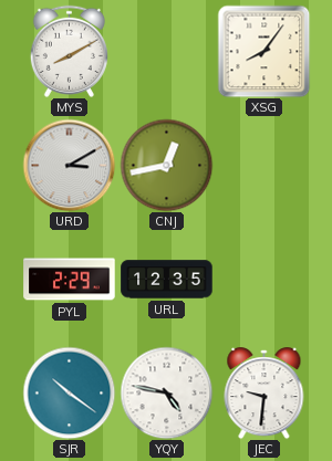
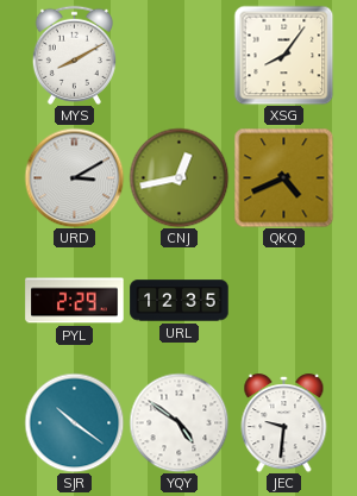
QKQ: none -> 4:41
YQY: 4:47 -> 4:51
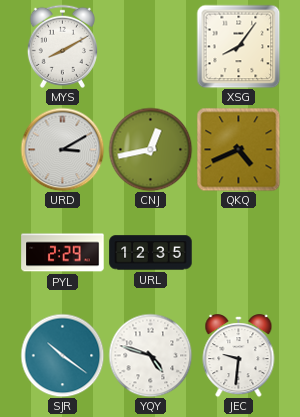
YQY: 4:51 -> 4:48
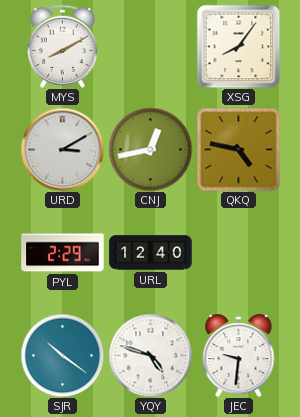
QKQ: 4:41 -> 4:47
URL: 12:35 -> 12:40
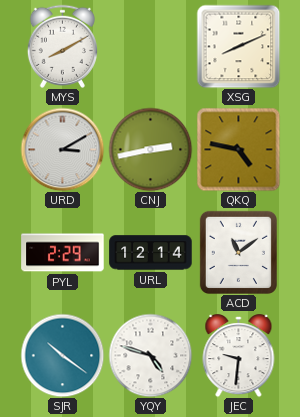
XSG: 8:06 -> 8:11
CNJ: 12:43 -> 2:43
URL: 12:40 -> 12:14
ACD: none -> 11:09
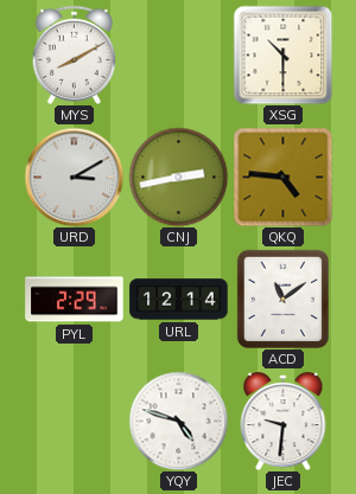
XSG: 8:11 -> 10:30
QKQ: 4:47 -> 4:46
SJR: 10:21 -> none
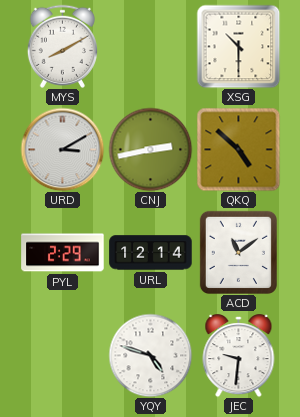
QKQ: 4:46 -> 4:52
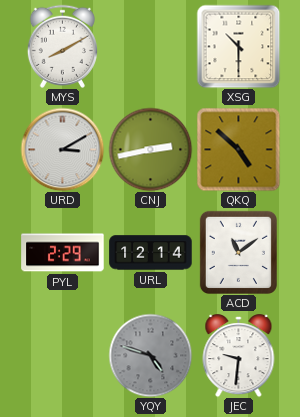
YQY dial: white -> grey
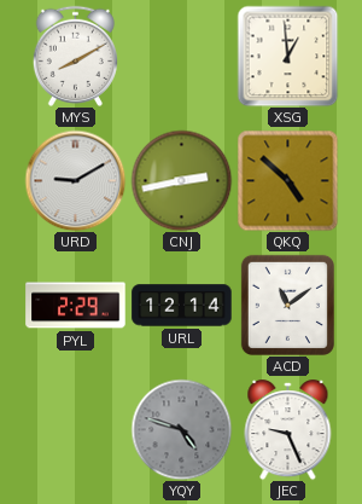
XSG: 10:30 -> 12:59
URD: 3:10 -> 9:10
JEC: 9:31 -> 9:26
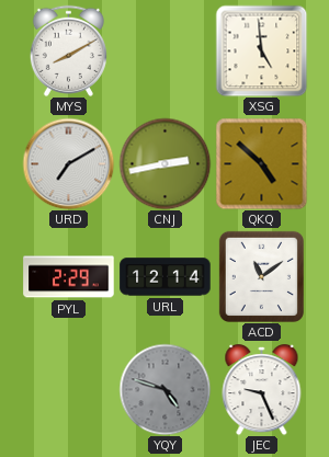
XSG: 12:59 -> 4:59
URD: 9:10 -> 7:10
